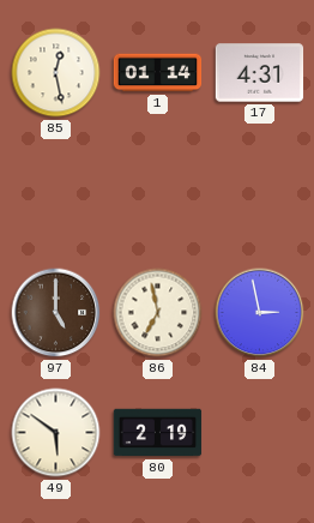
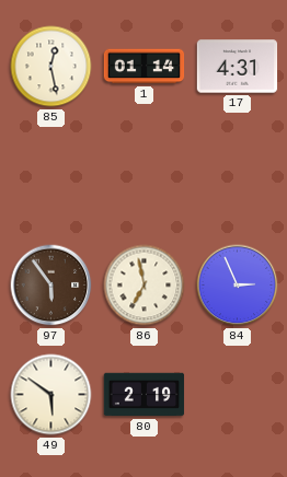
97: 5:00 -> 5:54
84: 2:58 -> 2:56
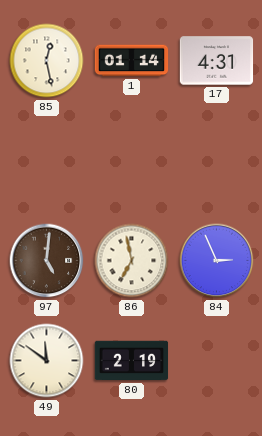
97: 5:54 -> 5:01
49: 5:51 -> 11:51
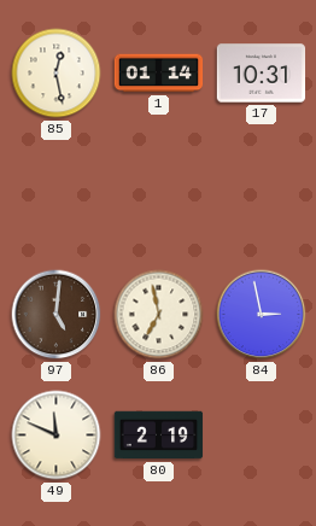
17: 4:31 -> 10:31
84: 2:56 -> 2:58
49: 11:51 -> 11:49
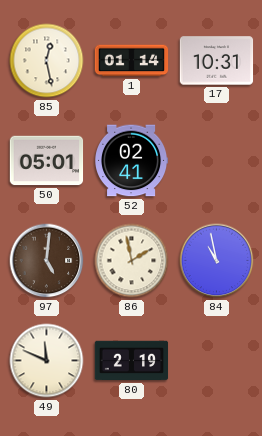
50: none -> 05:01
52: none -> 02:41
86: 6:58 -> 1:58
84: 2:58 -> 10:58
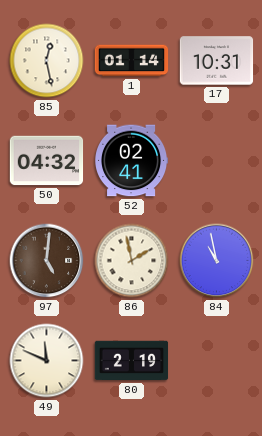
50: 05:01 -> 04:32
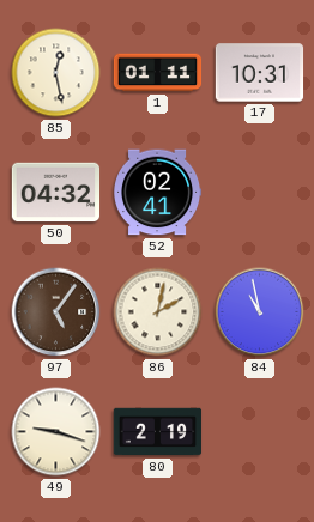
1: 01:14 -> 01:11
97: 5:01 -> 5:06
86: 1:58 -> 2:02
49: 11:49 -> 9:18
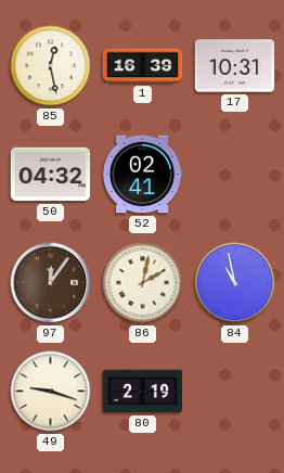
1: 01:11 -> 16:39
97: 5:06 -> 12:06
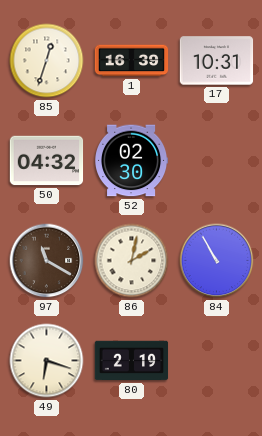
85: 12:28 -> 12:33
52: 02:41 -> 02:30
97: 12:06 -> 11:20
84: 10:58 -> 10:55
49: 9:18 -> 6:18
